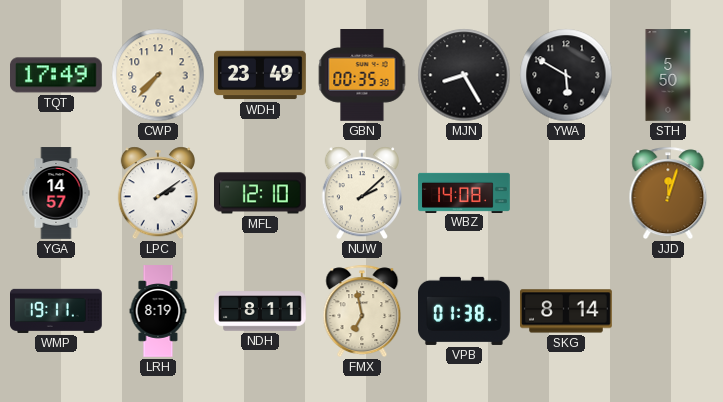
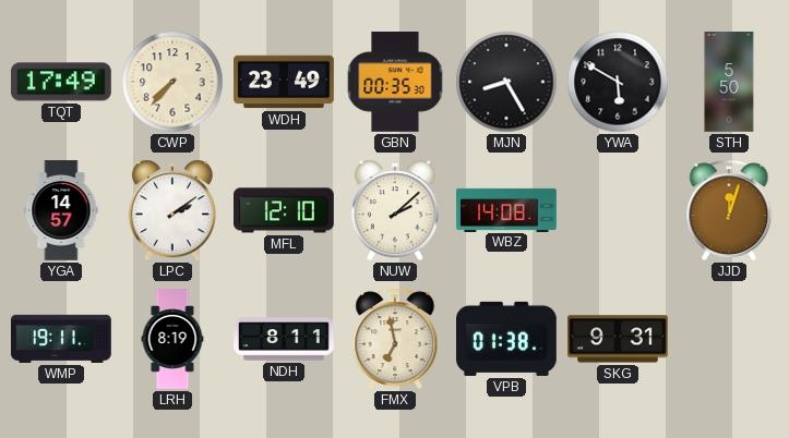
SKG: 8:14 -> 9:31
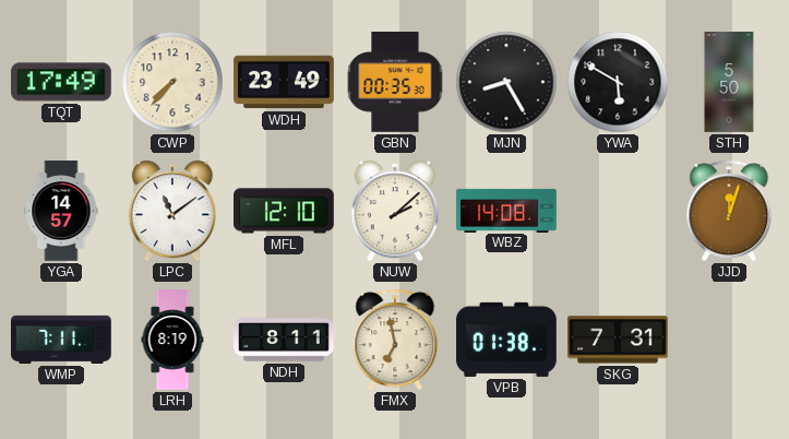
LPC: 2:09 -> 11:09
WMP: 19:11 -> 7:11
SKG: 9:31 -> 7:31
